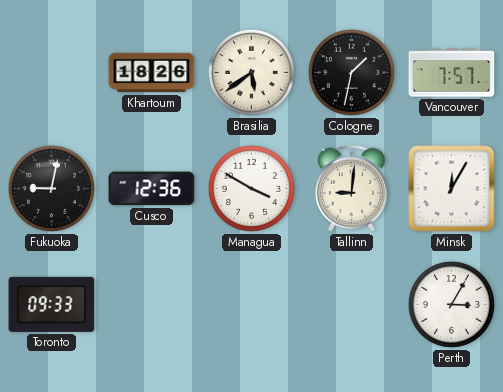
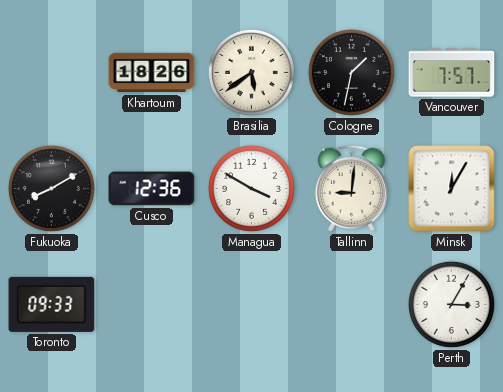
Fukuoka: 9:02 -> 8:10
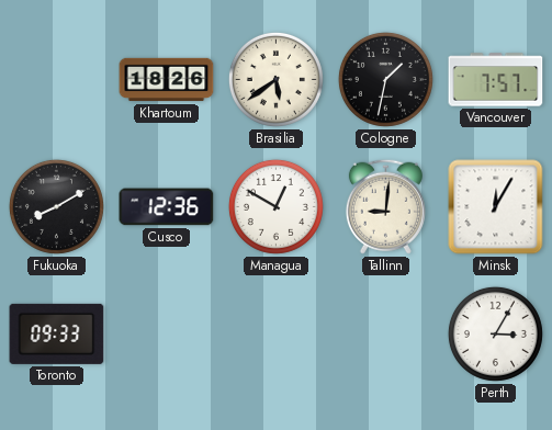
Managua: 3:50 -> 12:50
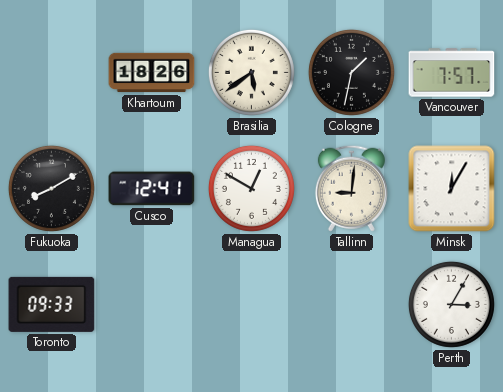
Cusco: 12:36 -> 12:41
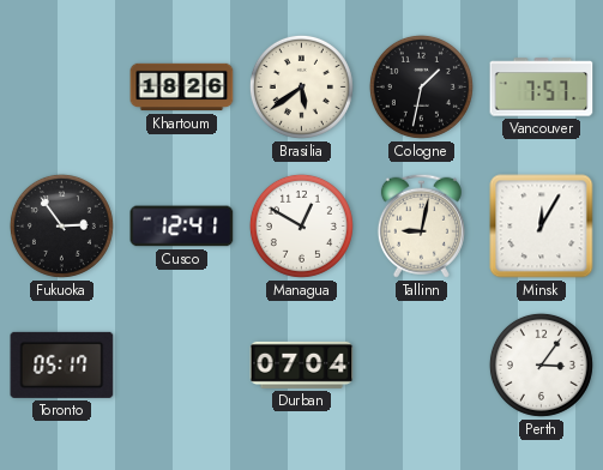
Fukuoka: 8:10 -> 2:54
Tallinn: 9:01 -> 9:02
Toronto: 09:33 -> 05:17
Durban: none -> 07:04
Perth: 3:05 -> 3:06
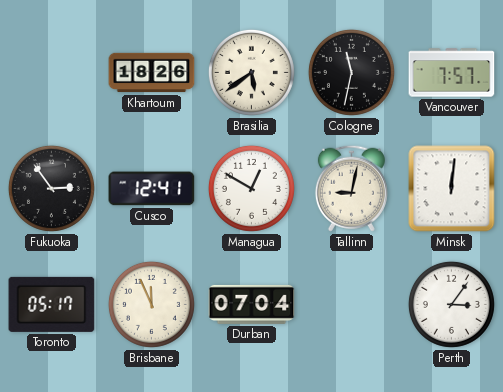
Cologne: 1:32 -> 11:32
Minsk: 12:05 -> 12:01
Brisbane: none -> 11:56
